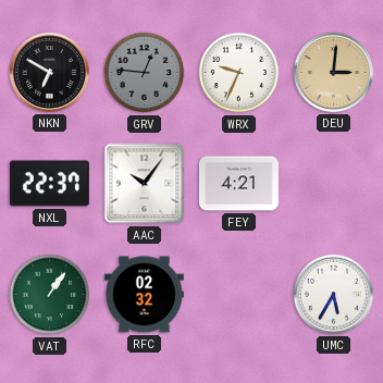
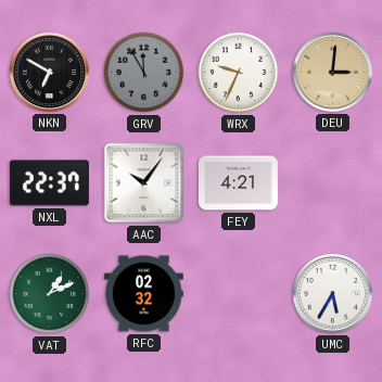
GRV: 12:46 -> 11:55
VAT: 1:06 -> 1:11
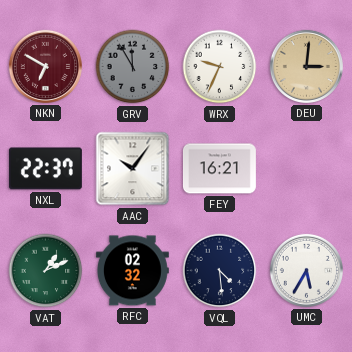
NKN dial: black -> burgundy
FEY: 4:21 -> 16:21
VQL: none -> 4:29
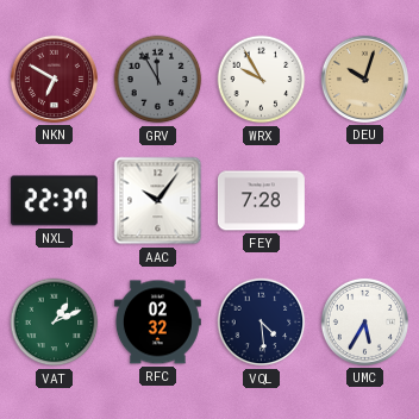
WRX: 9:34 -> 9:55
DEU: 3:01 -> 10:03
FEY: 16:21 -> 7:28
